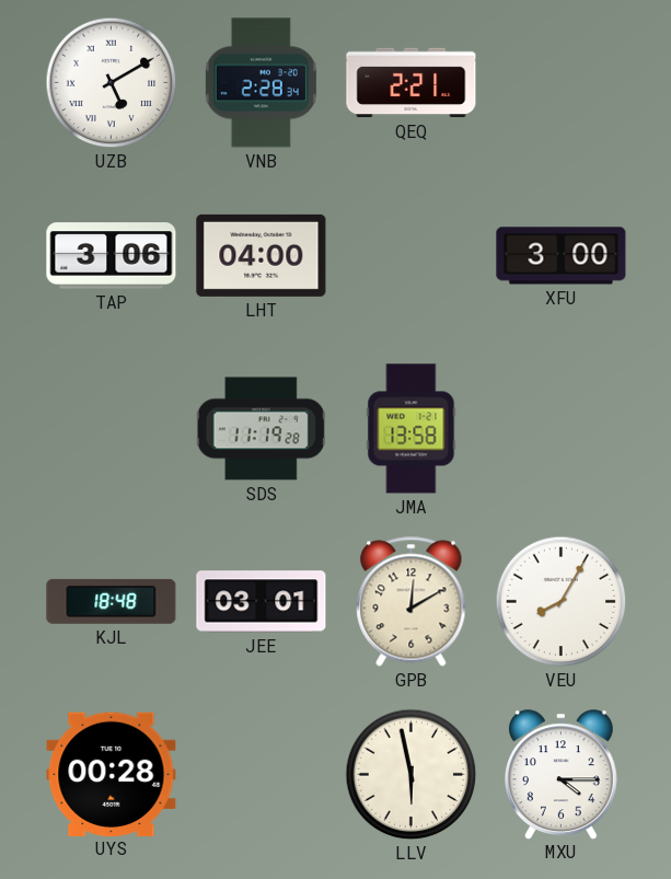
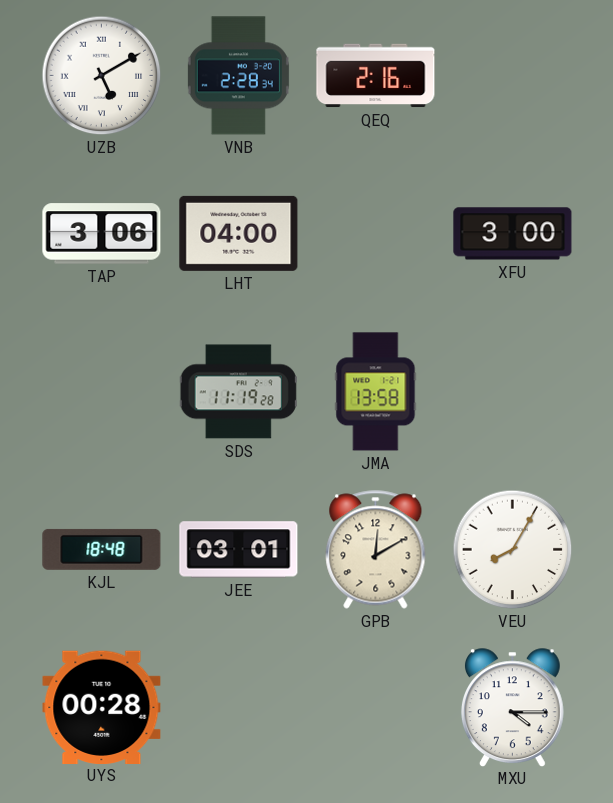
QEQ: 2:21 -> 2:16
LLV: 5:58 -> none
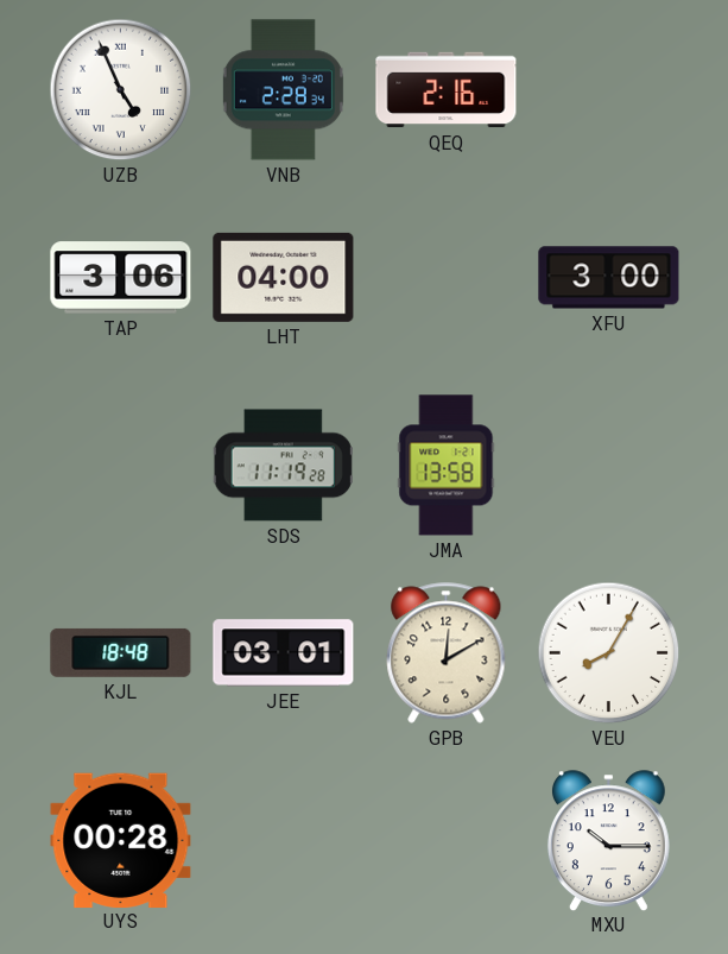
UZB: 5:10 -> 4:56
MXU: 4:15 -> 10:15
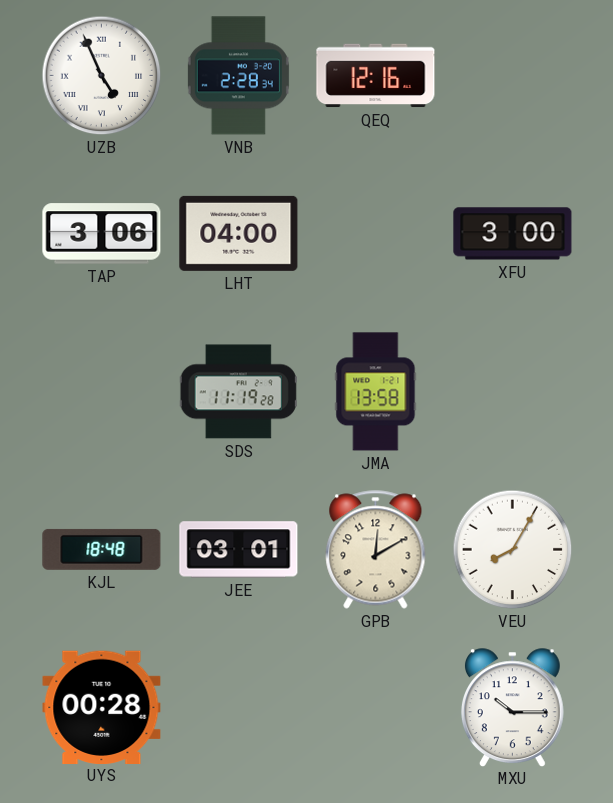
QEQ: 2:16 -> 12:16
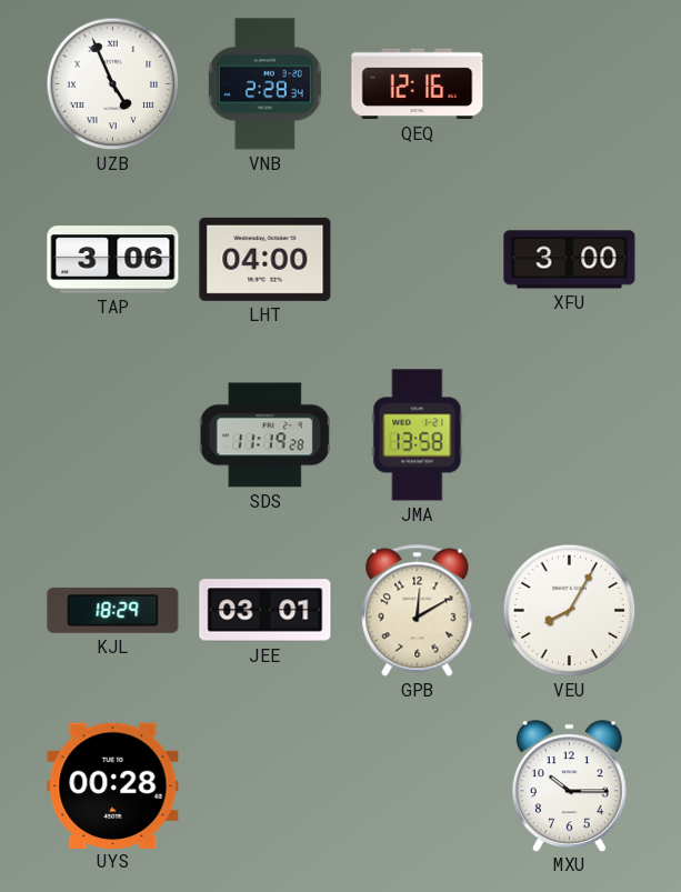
KJL: 18:48 -> 18:29
